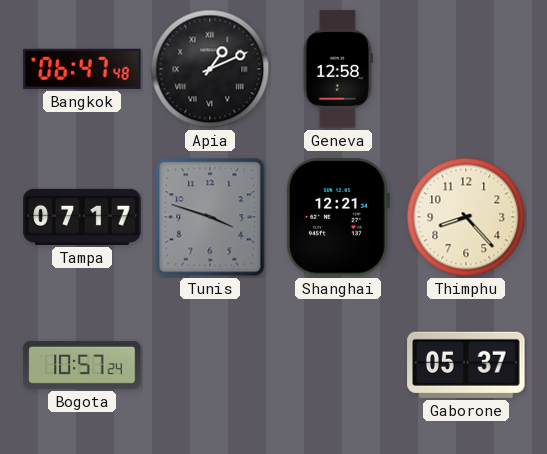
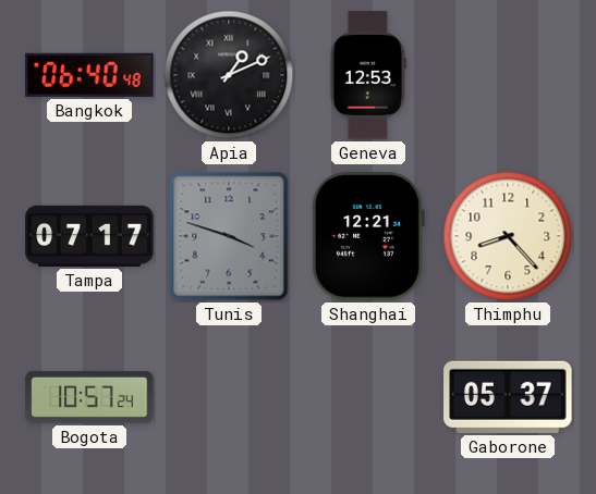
Bangkok: 06:47 -> 06:40
Geneva: 12:58 -> 12:53
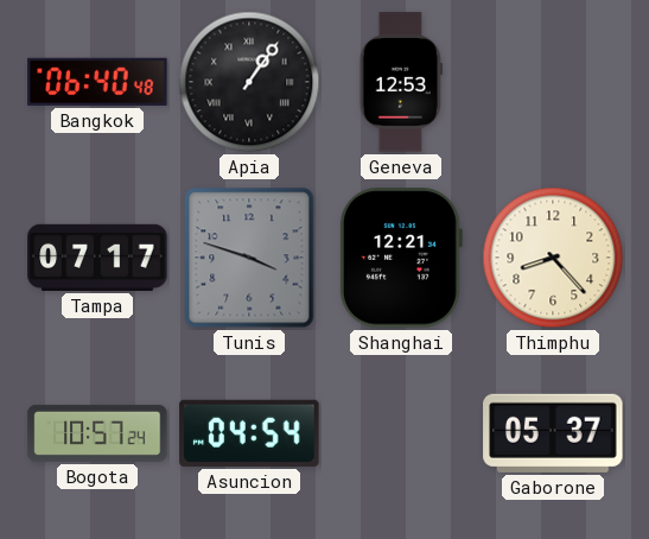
Apia: 1:11 -> 1:06
Asuncion: none -> 04:54
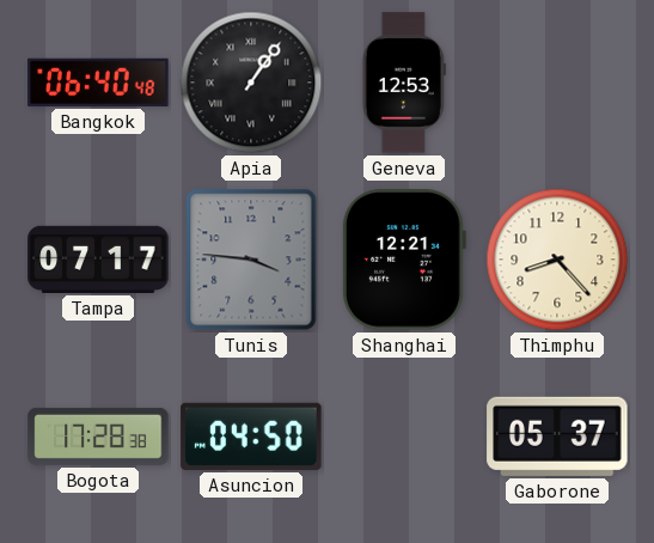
Tunis: 3:48 -> 3:46
Bogota: 10:57 -> 17:28
Asuncion: 04:54 -> 04:50
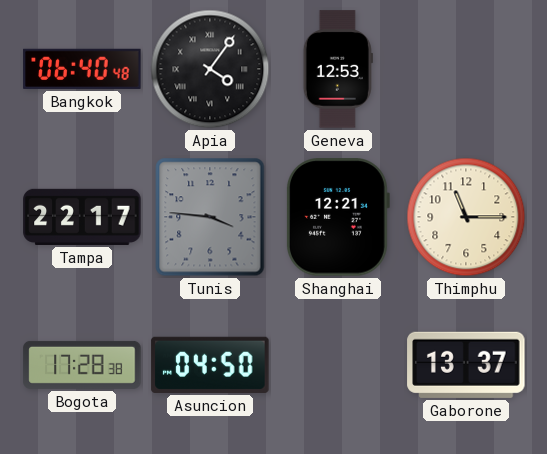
Apia: 1:06 -> 4:06
Tampa: 07:17 -> 22:17
Thimphu: 8:23 -> 11:15
Gaborone: 05:37 -> 13:37
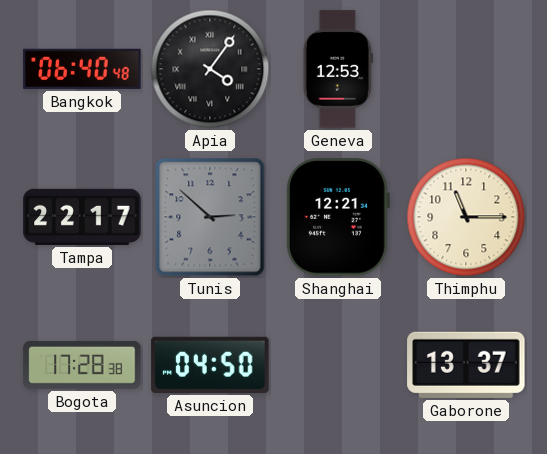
Tunis: 3:46 -> 2:52
